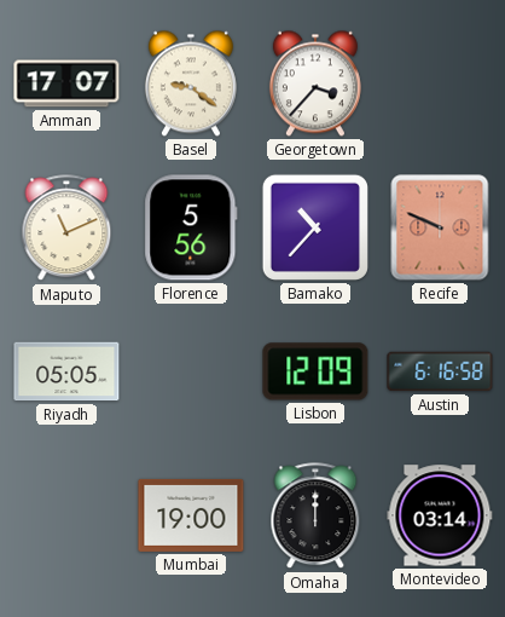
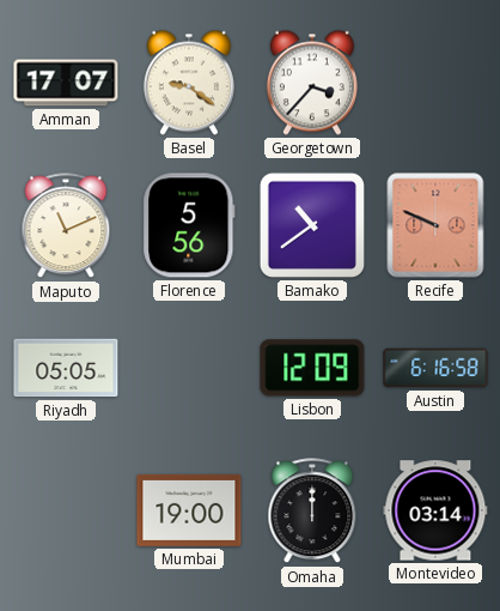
Bamako: 10:37 -> 10:39
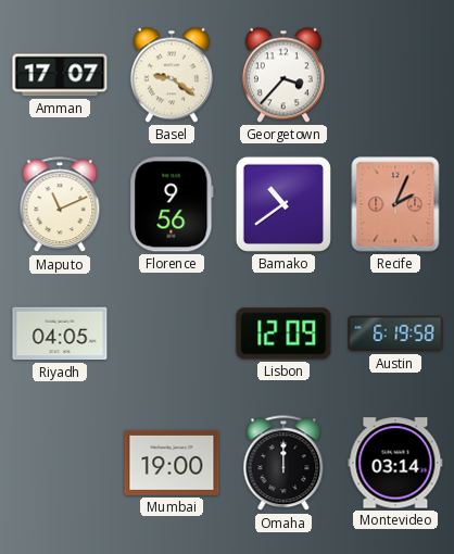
Florence: 5:56 -> 9:56
Recife: 9:49 -> 2:04
Riyadh: 05:05 -> 04:05
Austin: 6:16 -> 6:19
